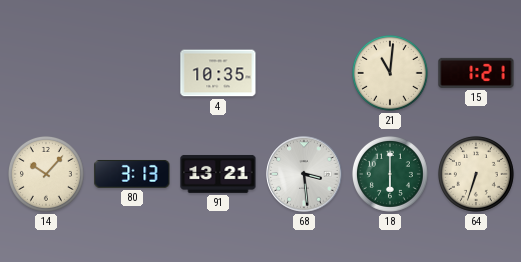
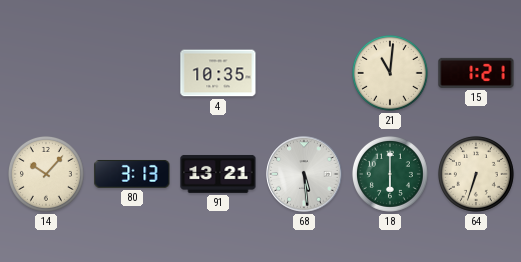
68: 3:29 -> 5:29
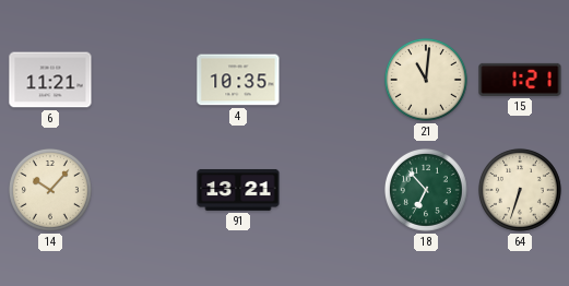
6: none -> 11:21
80: 3:13 -> none
68: 5:29 -> none
18: 6:00 -> 6:53
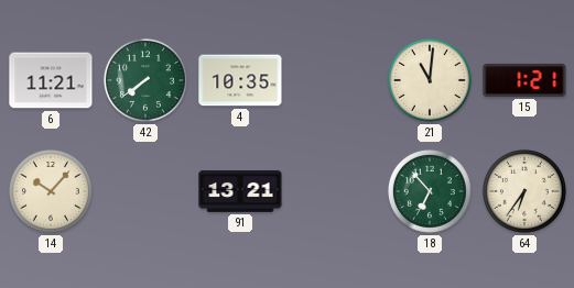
42: none -> 7:39
64: 6:33 -> 6:36
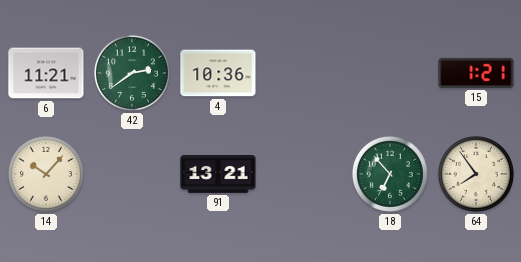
42: 7:39 -> 2:39
4: 10:35 -> 10:36
21: 11:01 -> none
64: 6:36 -> 7:54
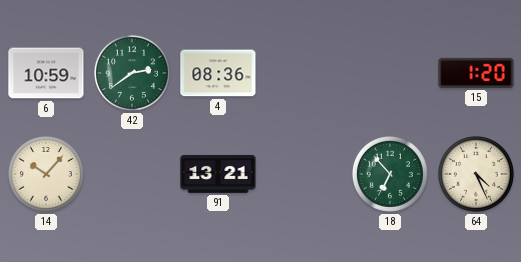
6: 11:21 -> 10:59
4: 10:36 -> 08:36
15: 1:21 -> 1:20
64: 7:54 -> 4:26
